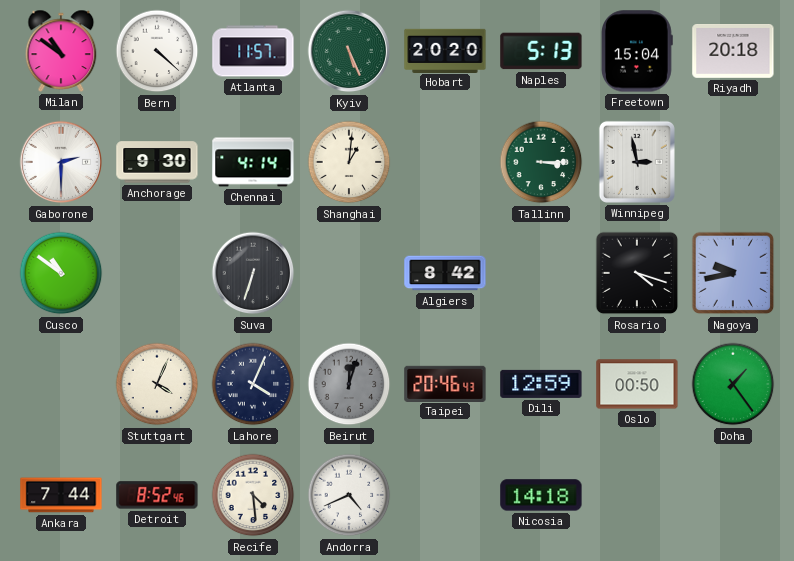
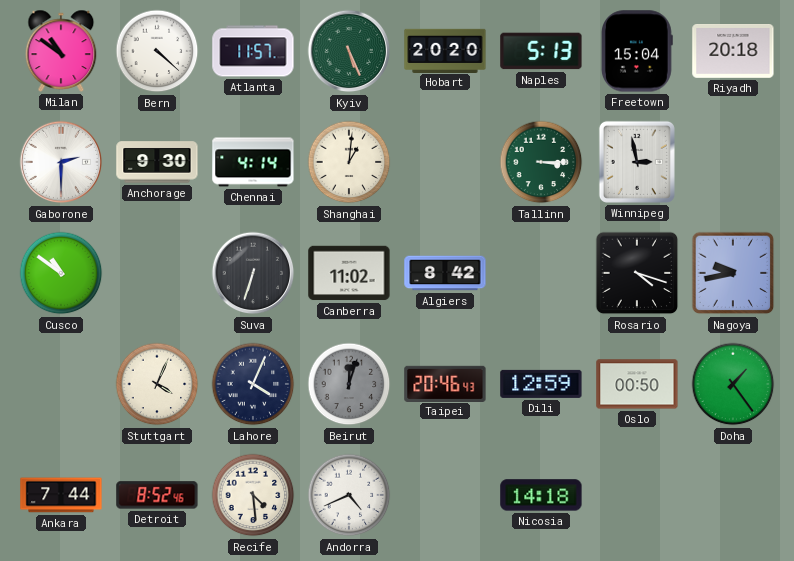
Canberra: none -> 11:02
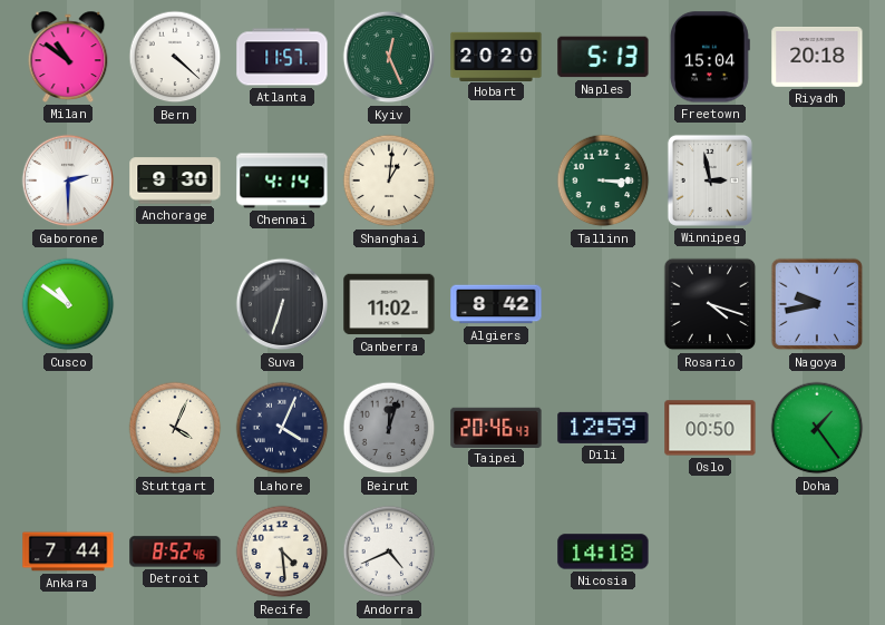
Kyiv: 5:26 -> 12:26
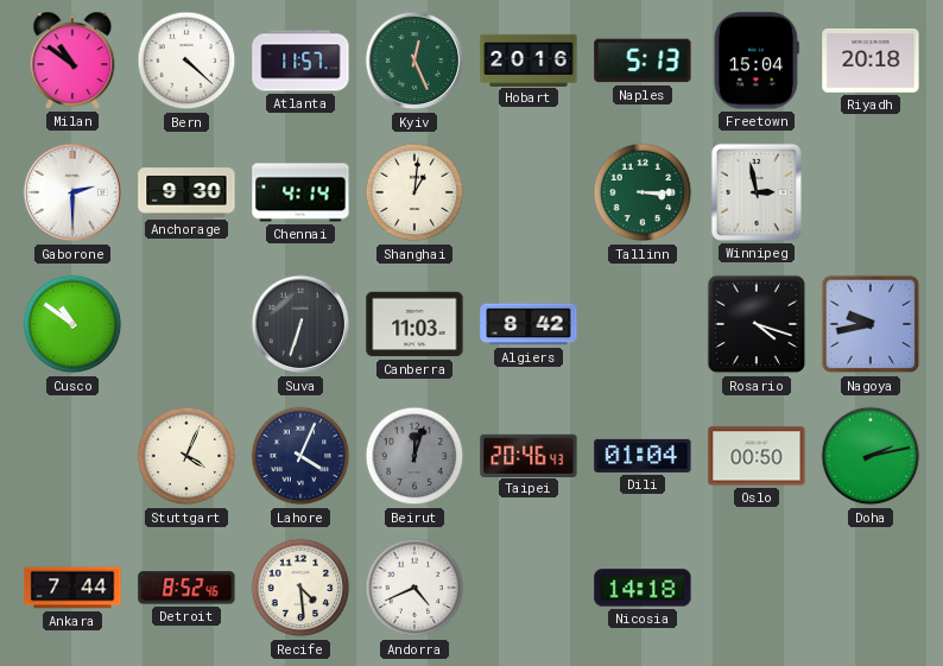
Hobart: 20:20 -> 20:16
Canberra: 11:02 -> 11:03
Dili: 12:59 -> 01:04
Doha: 1:24 -> 2:13
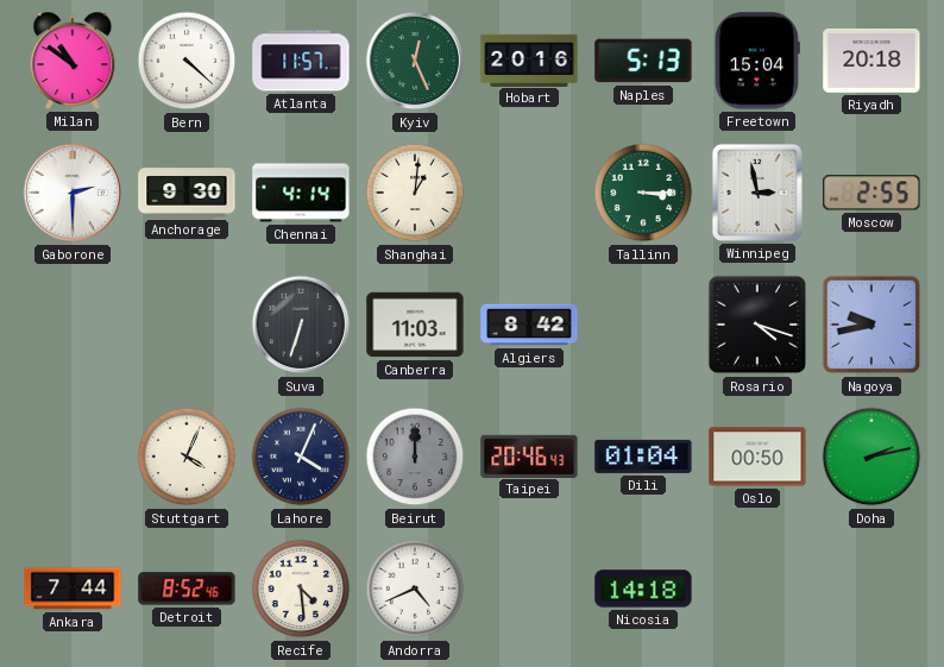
Moscow: none -> 2:55
Cusco: 10:51 -> none
Beirut: 12:03 -> 12:00
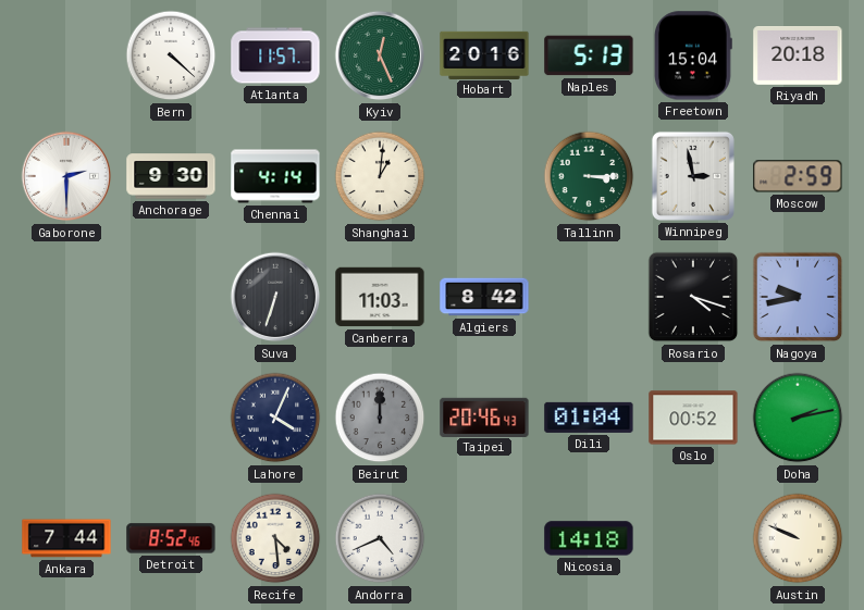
Milan: 10:51 -> none
Moscow: 2:55 -> 2:59
Stuttgart: 4:04 -> none
Oslo: 00:50 -> 00:52
Austin: none -> 9:49
